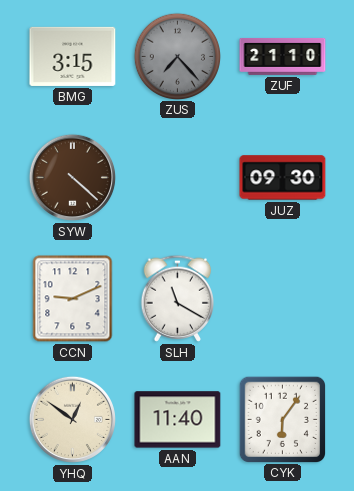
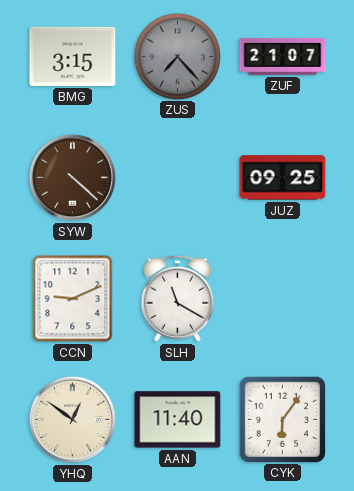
ZUF: 21:10 -> 21:07
JUZ: 09:30 -> 09:25
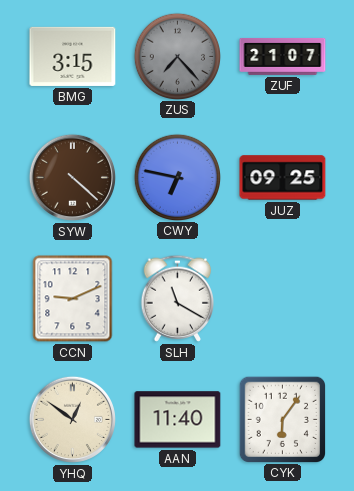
CWY: none -> 6:47
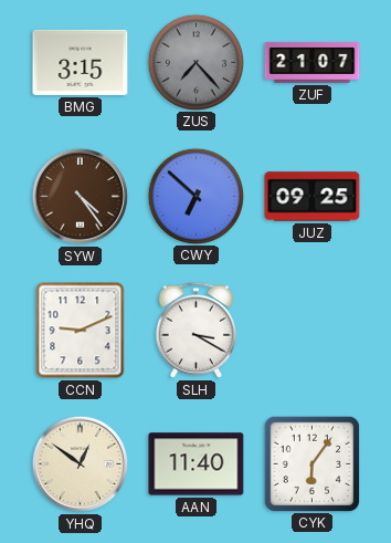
SYW: 4:22 -> 4:24
CWY: 6:47 -> 6:52
SLH: 11:20 -> 3:20
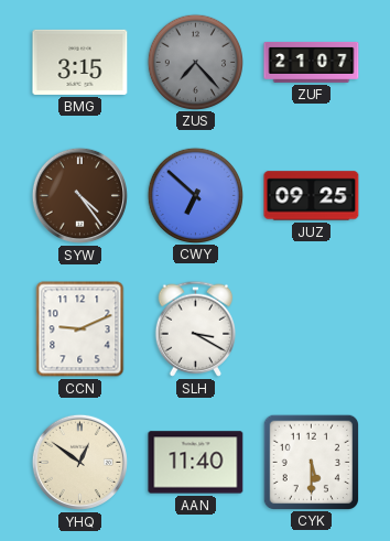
CYK: 6:06 -> 5:30
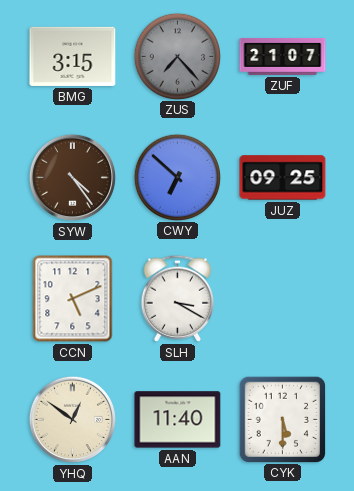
CCN: 9:11 -> 5:11
